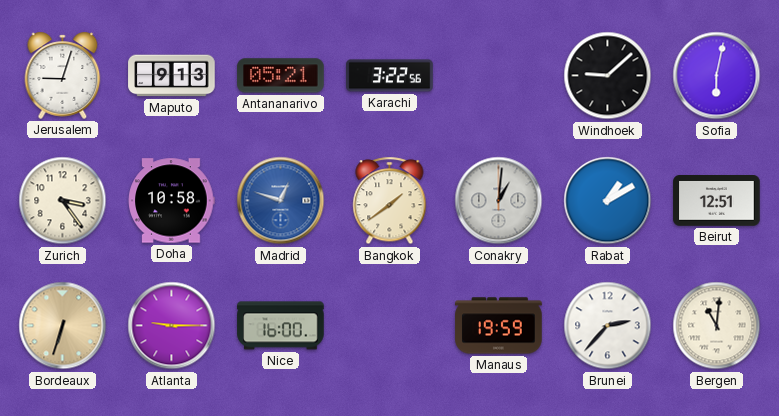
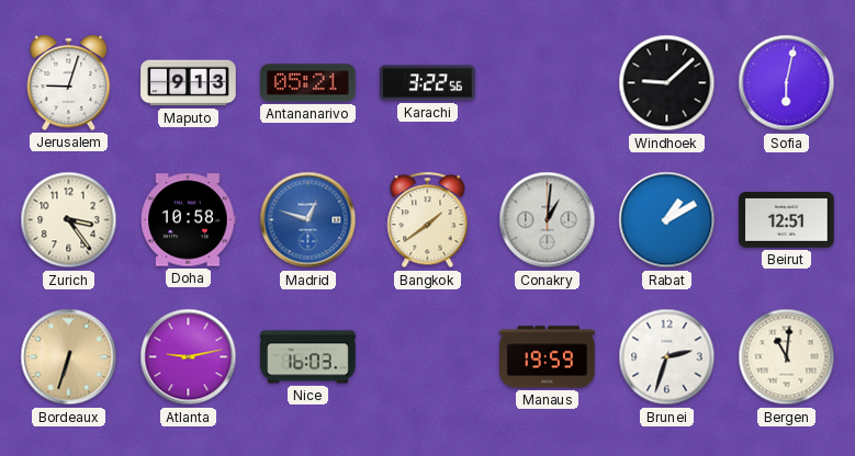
Atlanta: 9:15 -> 9:13
Nice: 16:00 -> 16:03
Brunei: 2:37 -> 2:33
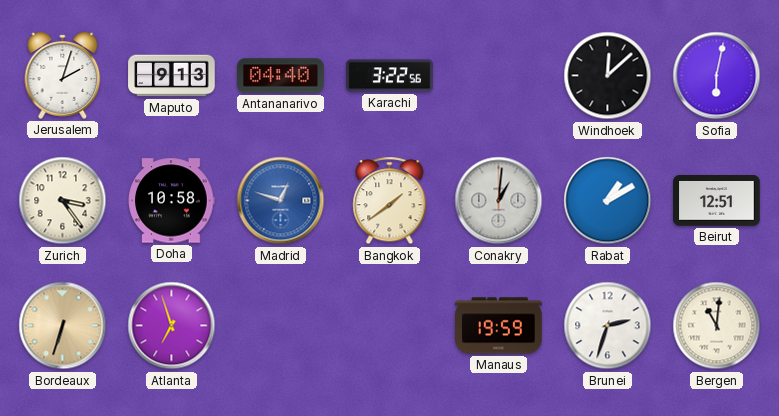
Jerusalem: 9:03 -> 2:03
Antananarivo: 05:21 -> 04:40
Windhoek: 9:08 -> 12:08
Atlanta: 9:13 -> 6:57
Nice: 16:03 -> none
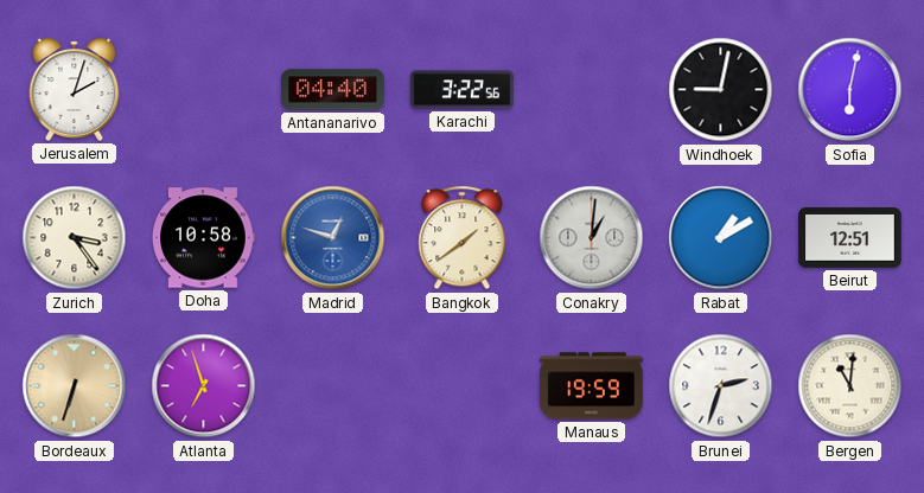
Maputo: 9:13 -> none
Windhoek: 12:08 -> 9:02
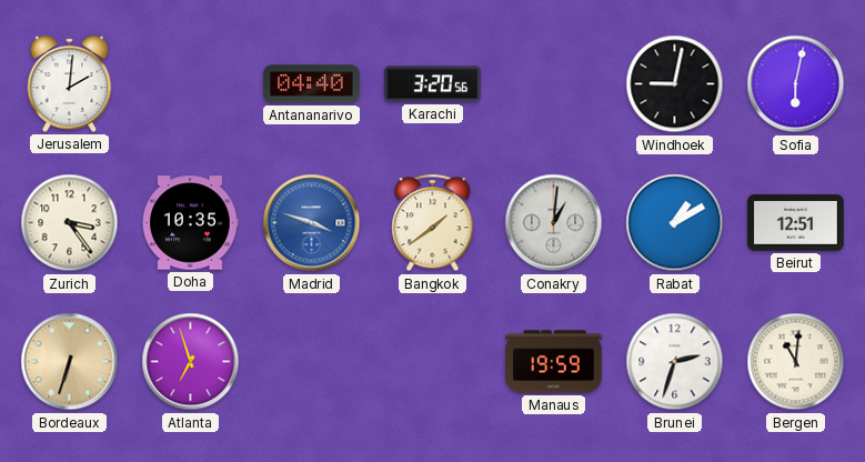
Jerusalem: 2:03 -> 2:01
Karachi: 3:22 -> 3:20
Doha: 10:58 -> 10:35
Madrid: 12:48 -> 3:48
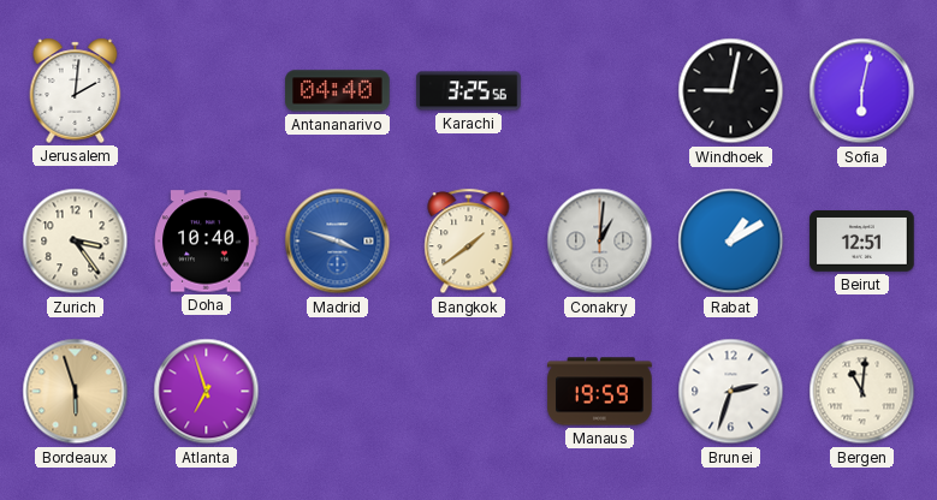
Karachi: 3:20 -> 3:25
Doha: 10:35 -> 10:40
Bordeaux: 6:33 -> 5:57
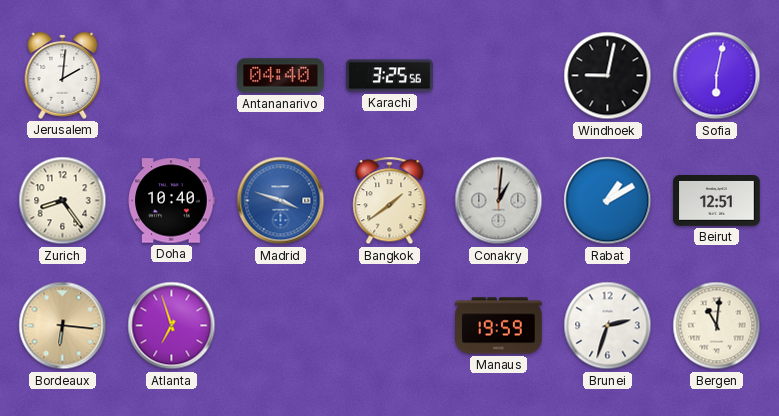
Zurich: 3:24 -> 8:24
Bordeaux: 5:57 -> 6:16
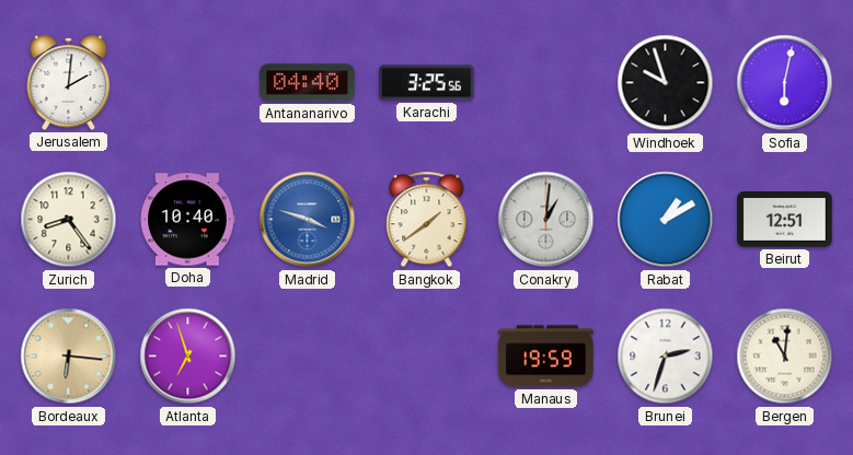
Windhoek: 9:02 -> 9:57
